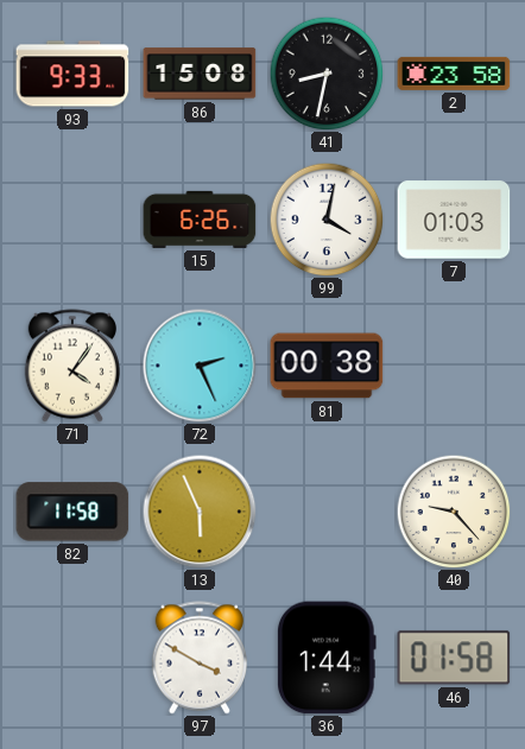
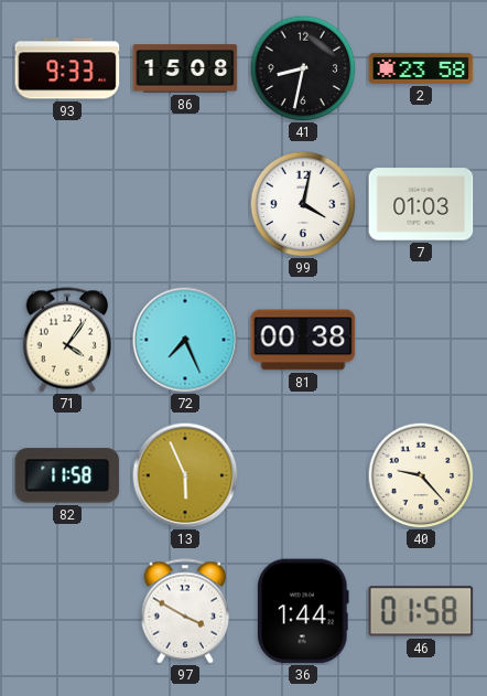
15: 6:26 -> none
72: 2:26 -> 7:26
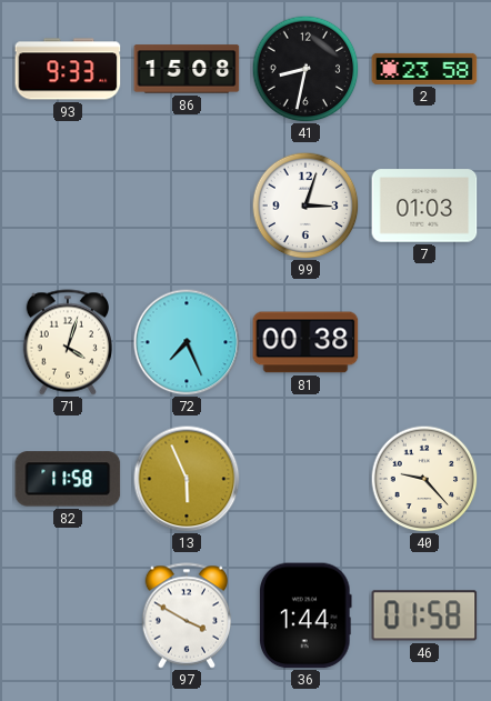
99: 4:02 -> 3:03
71: 4:06 -> 4:03
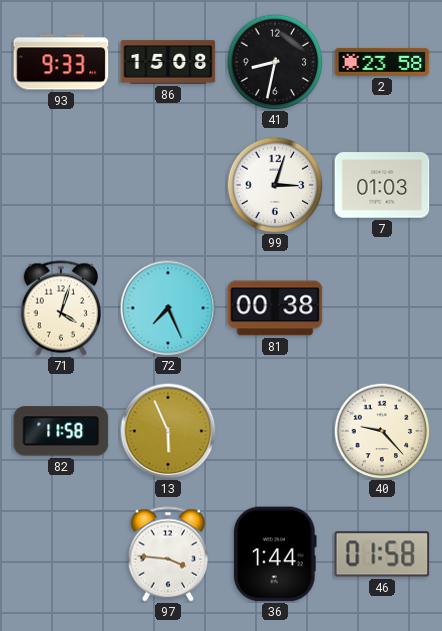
97: 3:50 -> 3:46
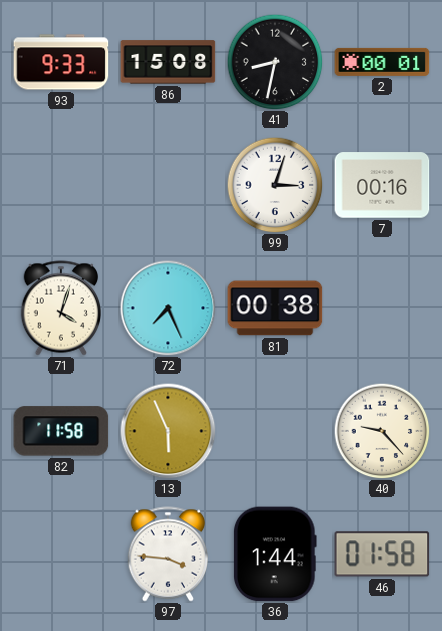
2: 23:58 -> 00:01
7: 01:03 -> 00:16
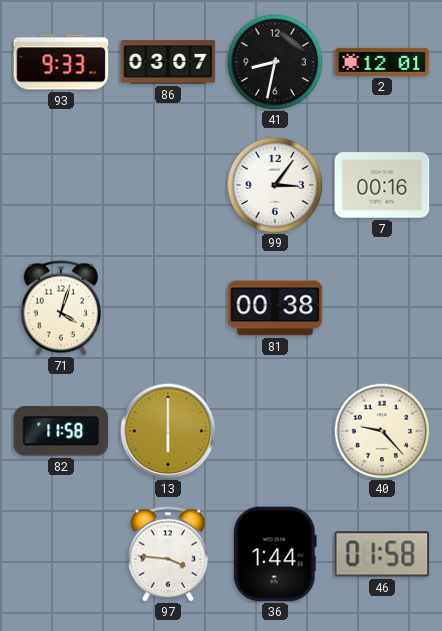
86: 15:08 -> 03:07
2: 00:01 -> 12:01
99: 3:03 -> 3:06
72: 7:26 -> none
13: 5:56 -> 6:00
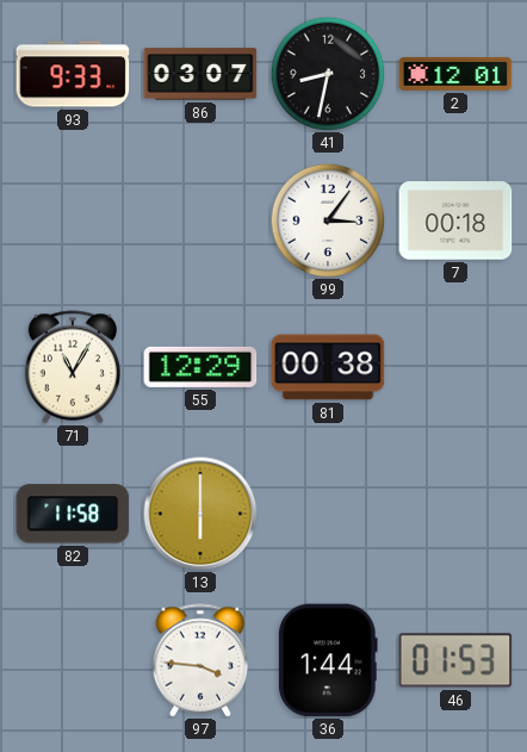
7: 00:16 -> 00:18
71: 4:03 -> 11:05
55: none -> 12:29
40: 9:23 -> none
46: 01:58 -> 01:53
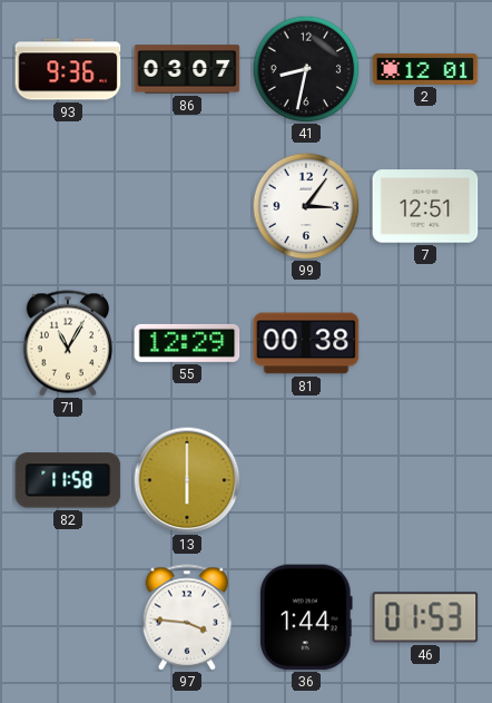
93: 9:33 -> 9:36
7: 00:18 -> 12:51
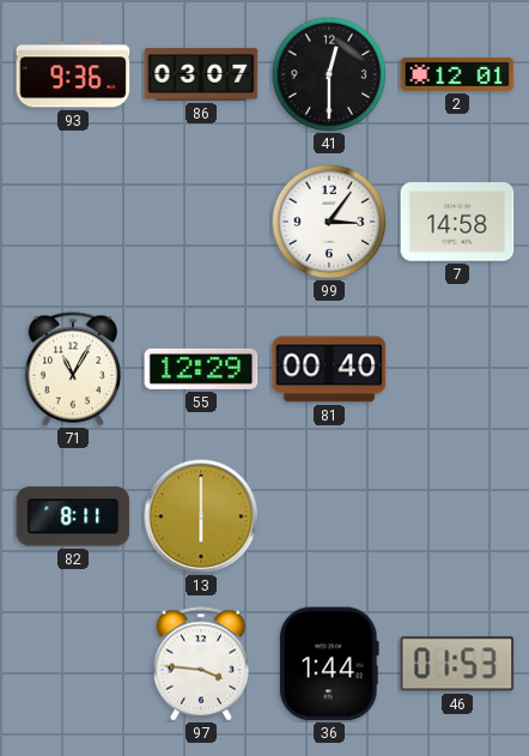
41: 8:32 -> 12:30
7: 12:51 -> 14:58
81: 00:38 -> 00:40
82: 11:58 -> 8:11
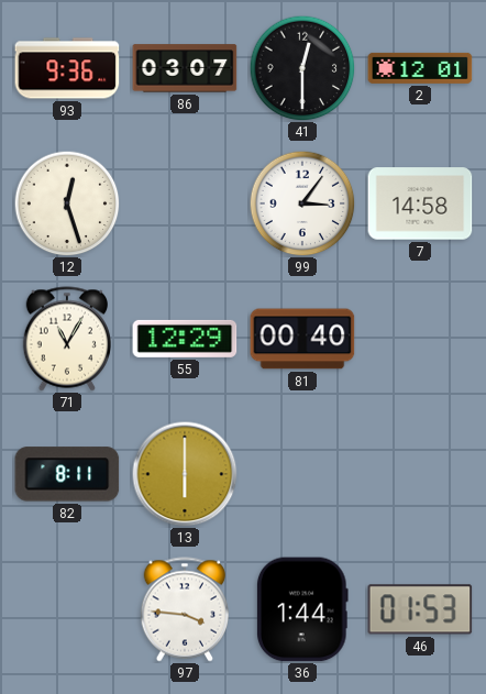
12: none -> 12:27
